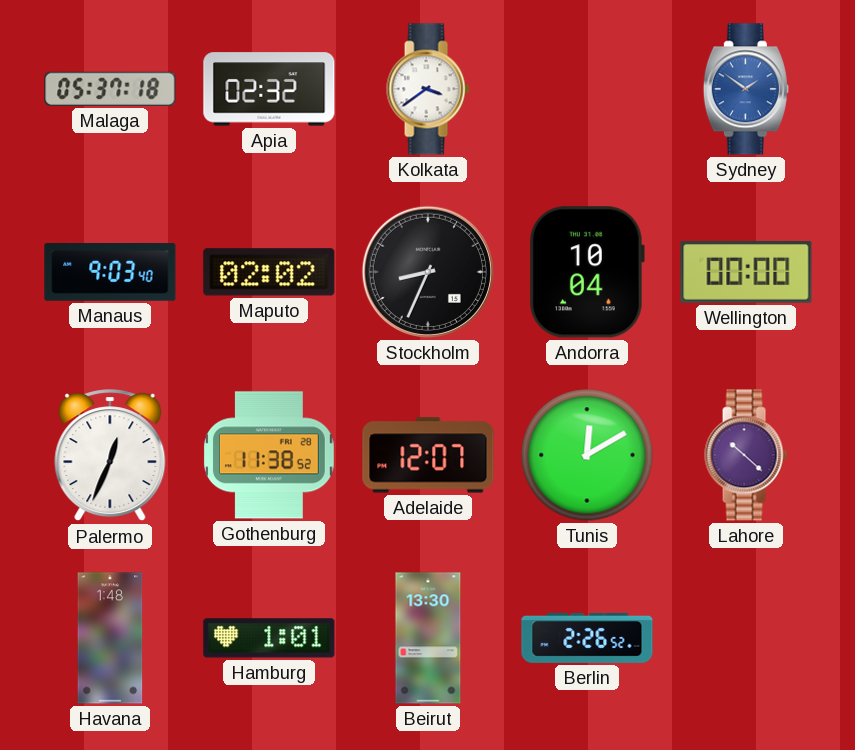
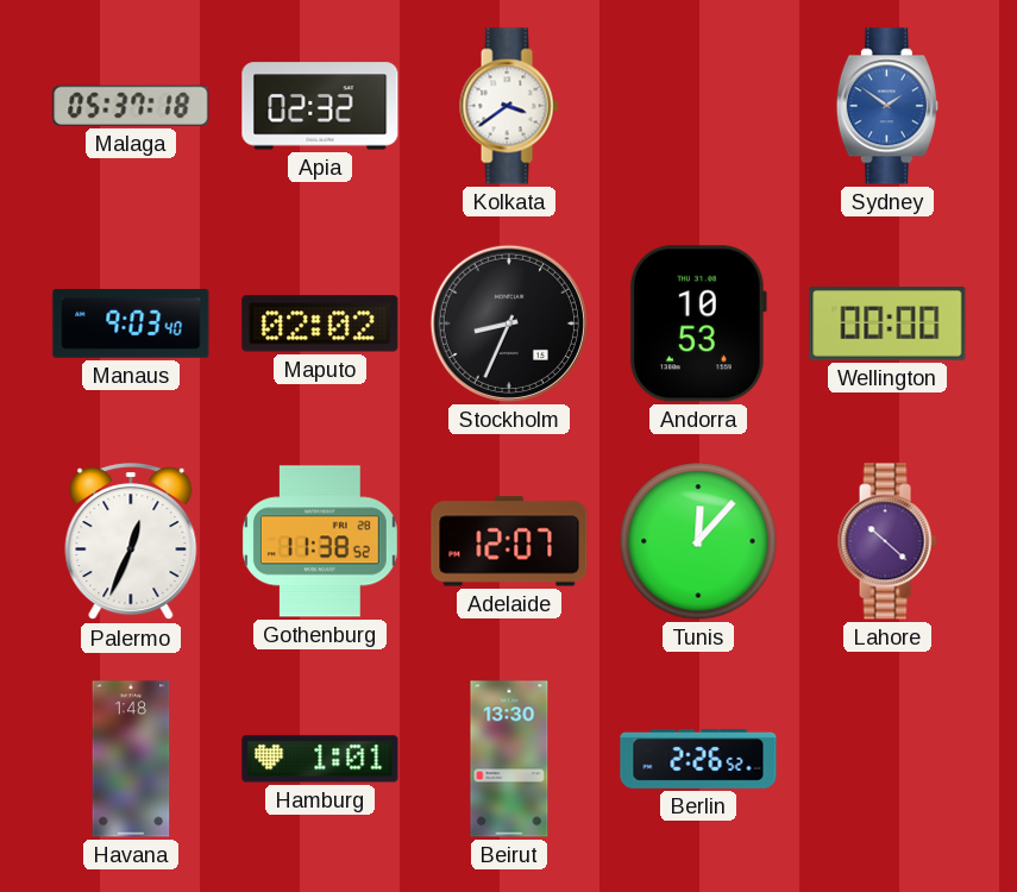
Andorra: 10:04 -> 10:53
Tunis: 12:10 -> 12:07
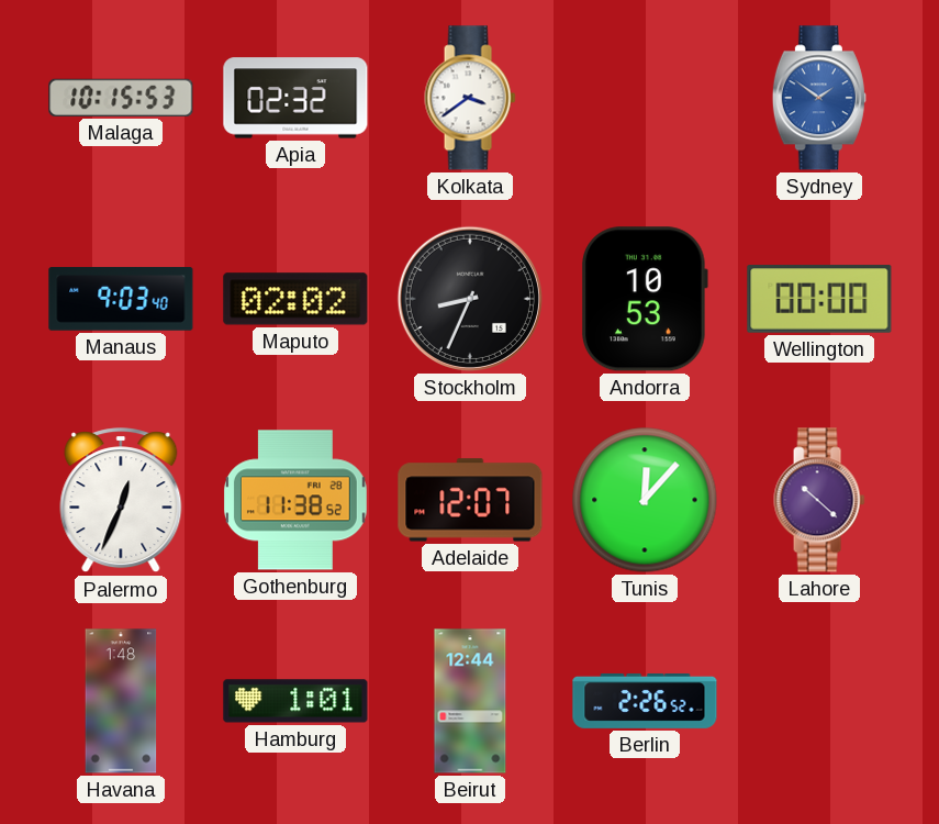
Malaga: 05:37 -> 10:15
Beirut: 13:30 -> 12:44
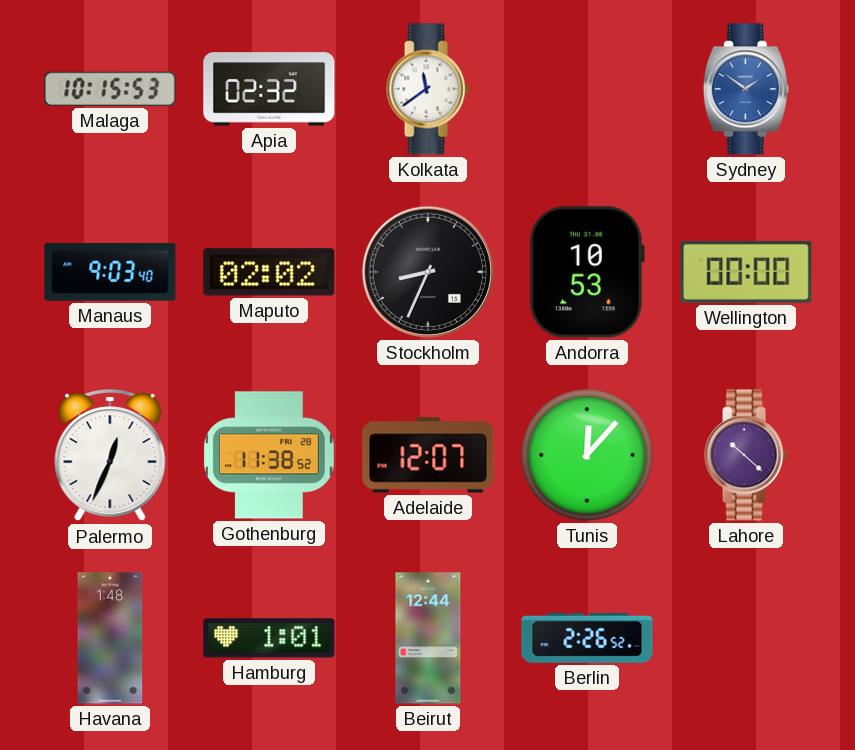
Kolkata: 3:39 -> 11:39
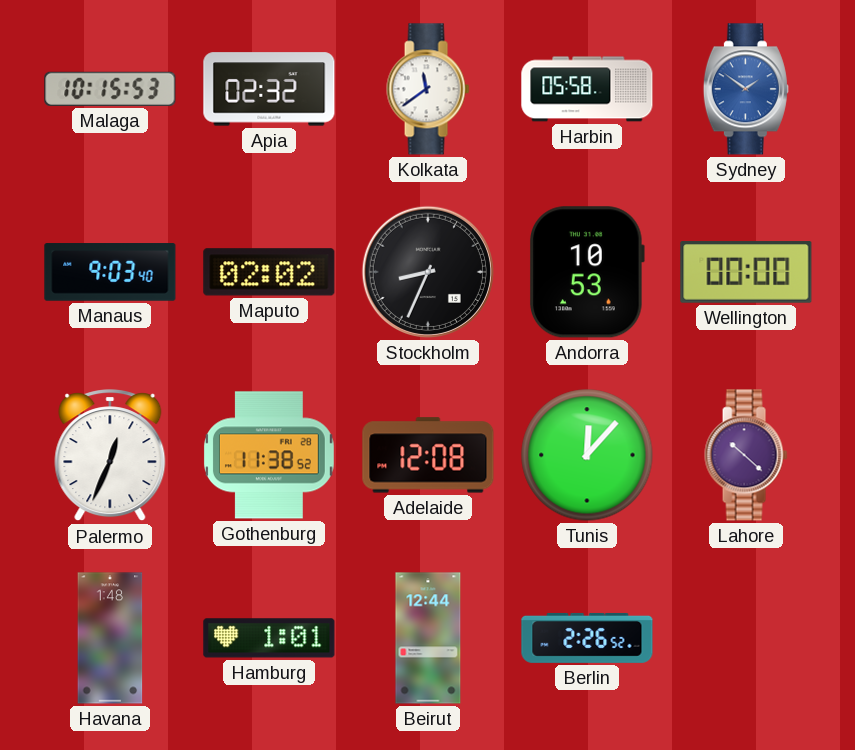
Harbin: none -> 05:58
Adelaide: 12:07 -> 12:08
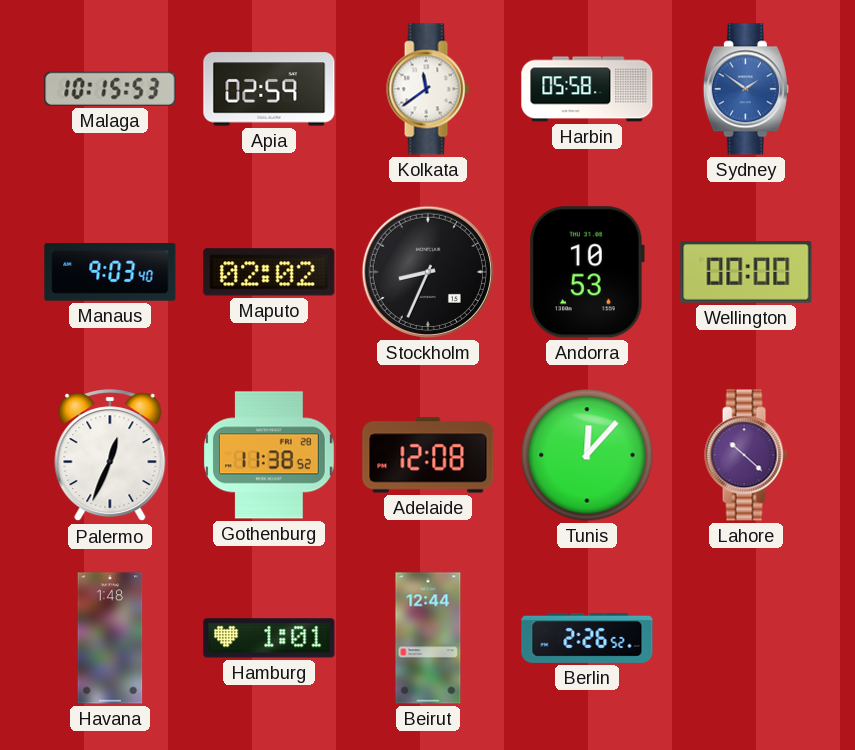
Apia: 02:32 -> 02:59
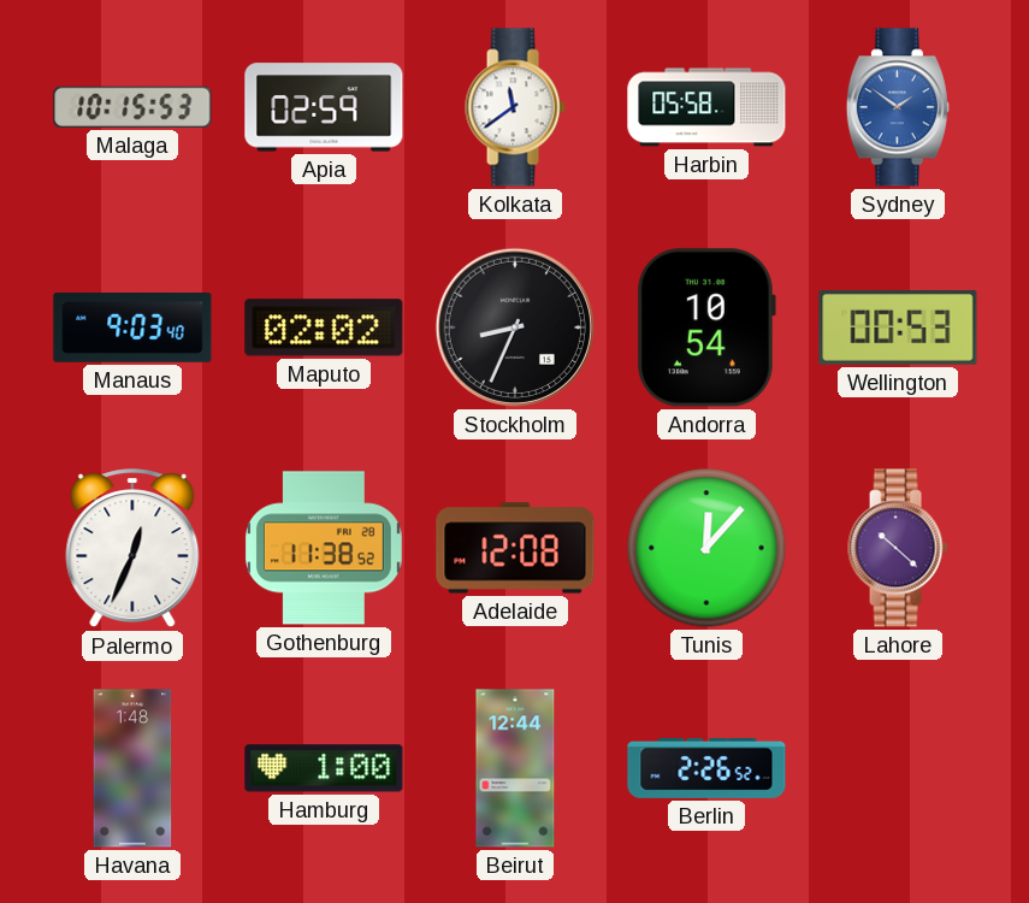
Andorra: 10:53 -> 10:54
Wellington: 00:00 -> 00:53
Hamburg: 1:01 -> 1:00
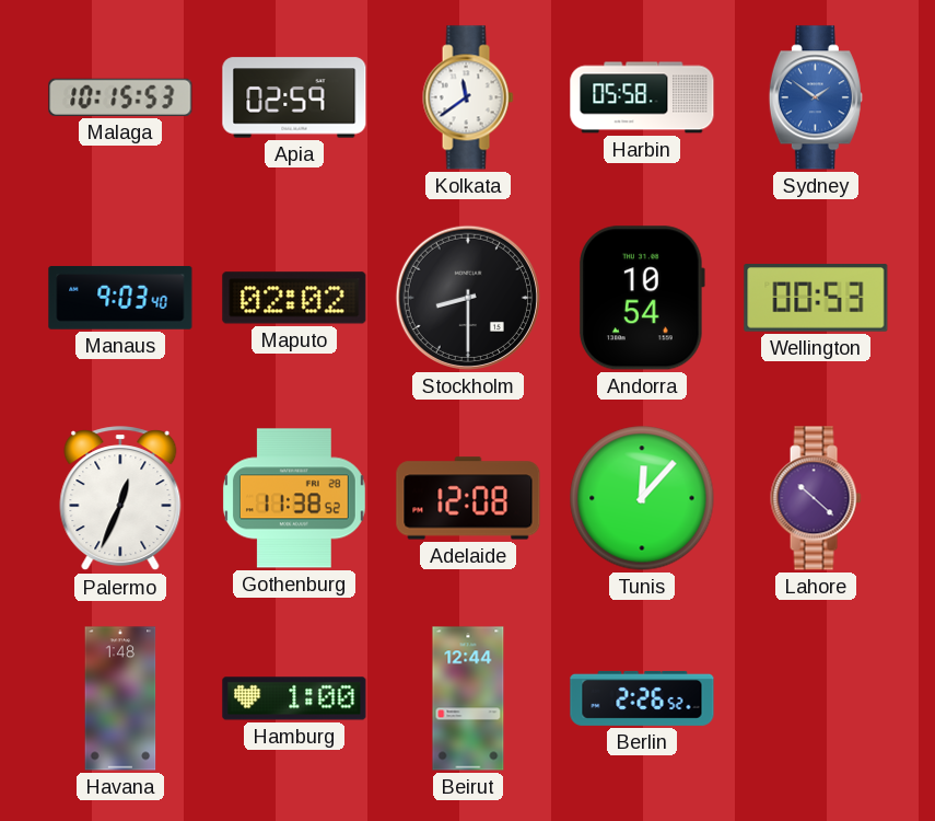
Stockholm: 8:34 -> 8:30
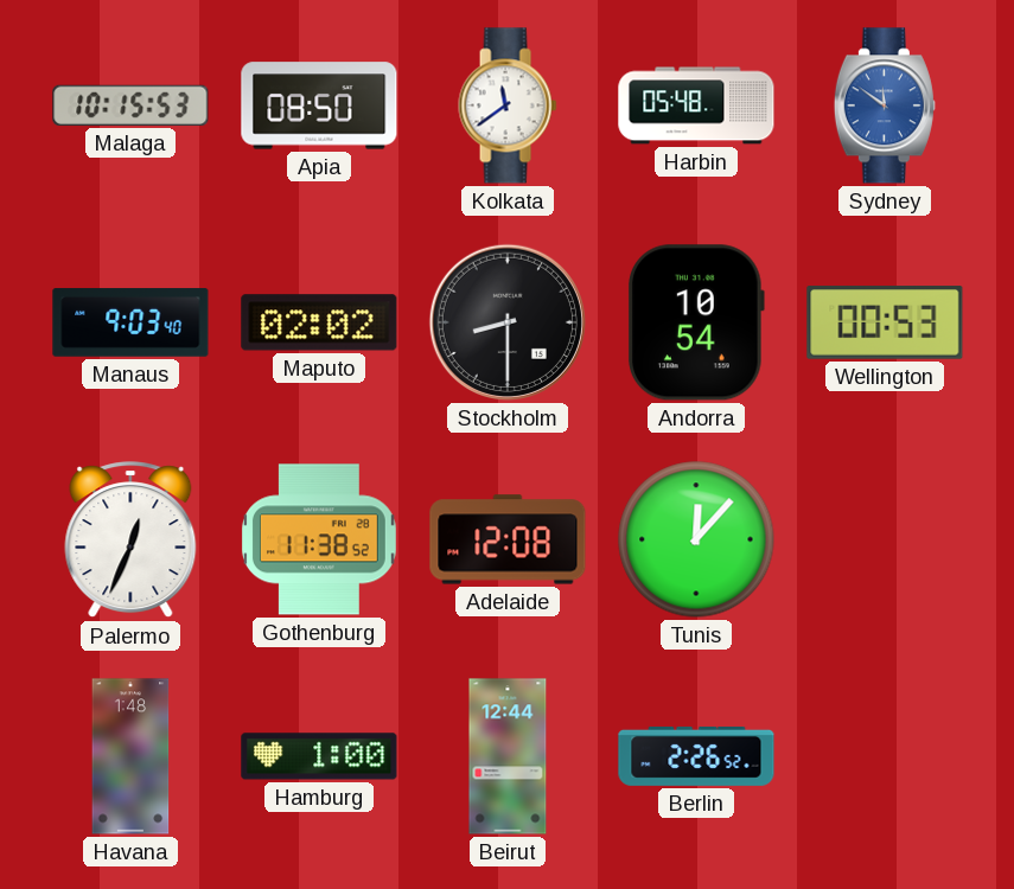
Apia: 02:59 -> 08:50
Harbin: 05:58 -> 05:48
Sydney: 1:51 -> 11:51
Lahore: 10:22 -> none
